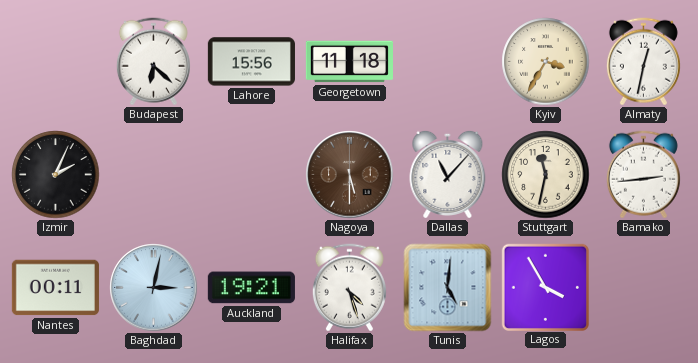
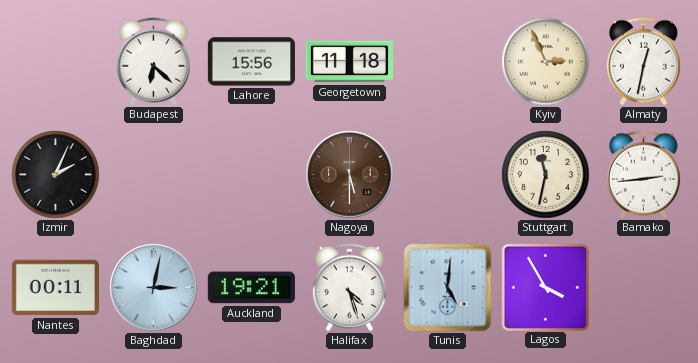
Kyiv: 3:35 -> 2:56
Dallas: 11:07 -> none
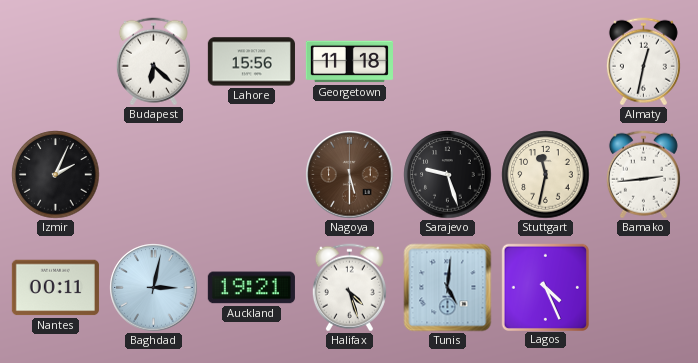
Kyiv: 2:56 -> none
Sarajevo: none -> 9:27
Lagos: 3:55 -> 4:26
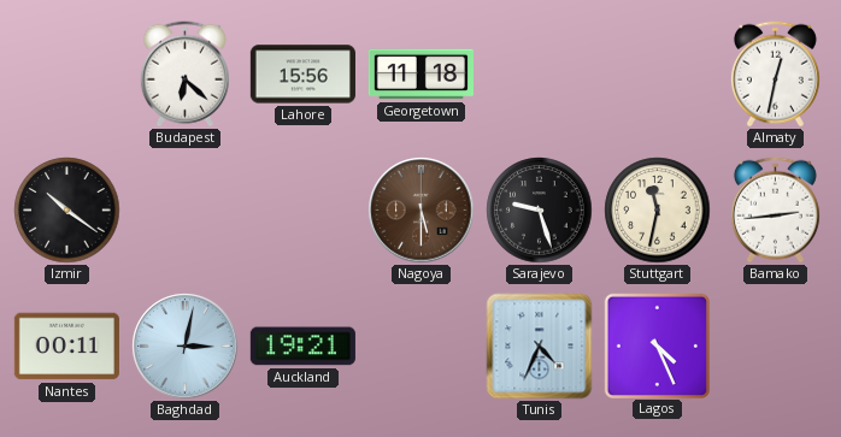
Izmir: 2:04 -> 10:21
Halifax: 4:27 -> none
Tunis: 5:01 -> 4:34
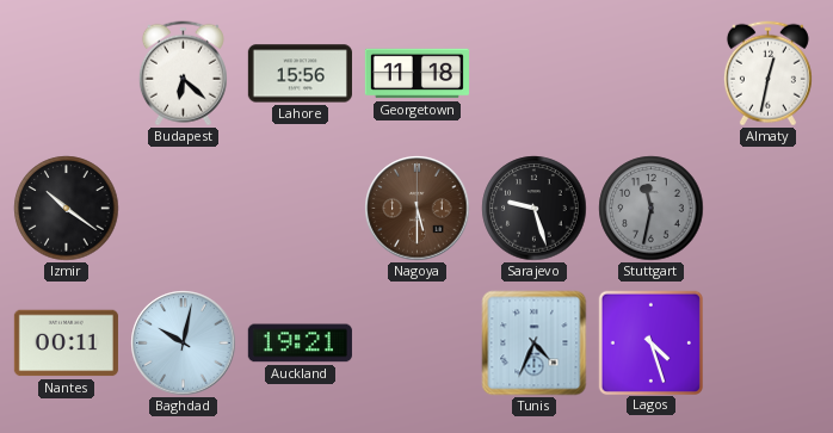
Stuttgart dial: cream -> grey
Bamako: 2:44 -> none
Baghdad: 3:02 -> 10:02
Lagos: 4:26 -> 4:27
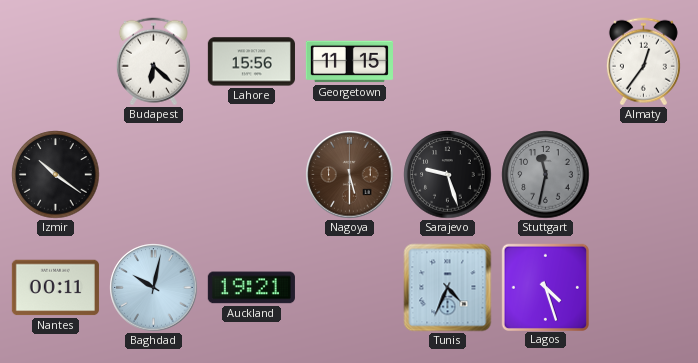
Georgetown: 11:18 -> 11:15
Almaty: 12:32 -> 12:36
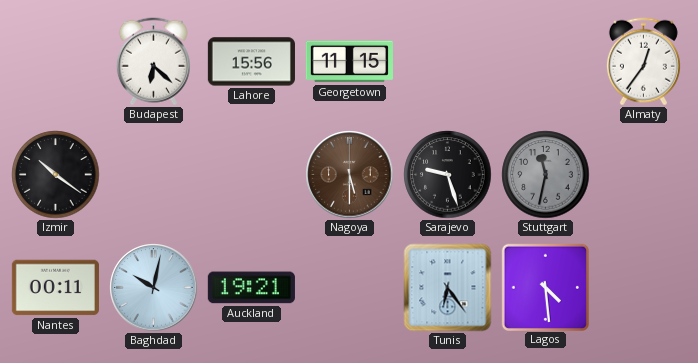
Tunis: 4:34 -> 6:24
Lagos: 4:27 -> 4:29
